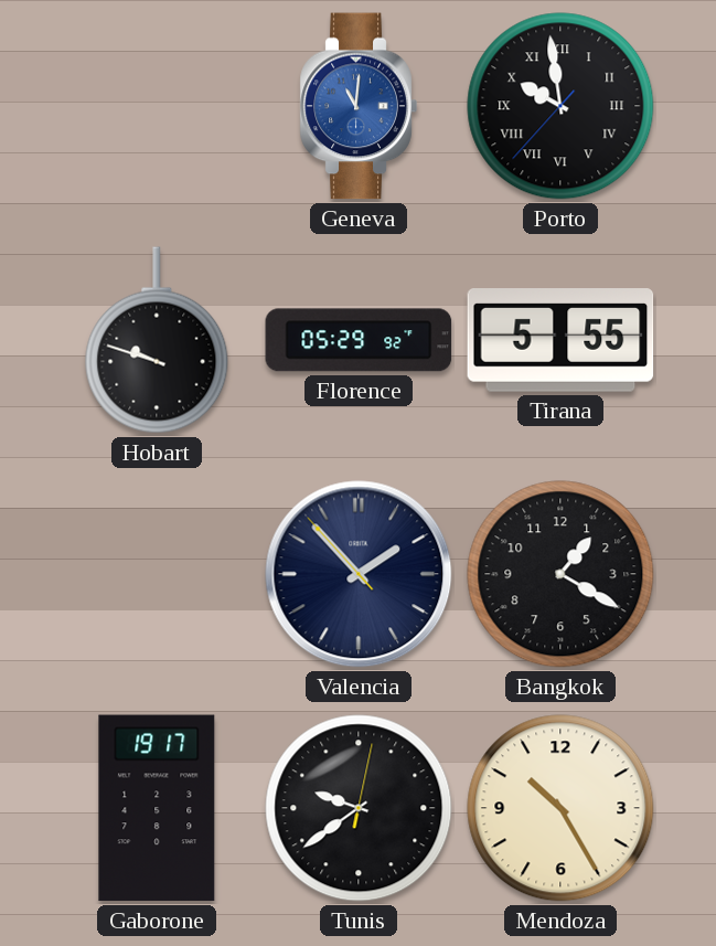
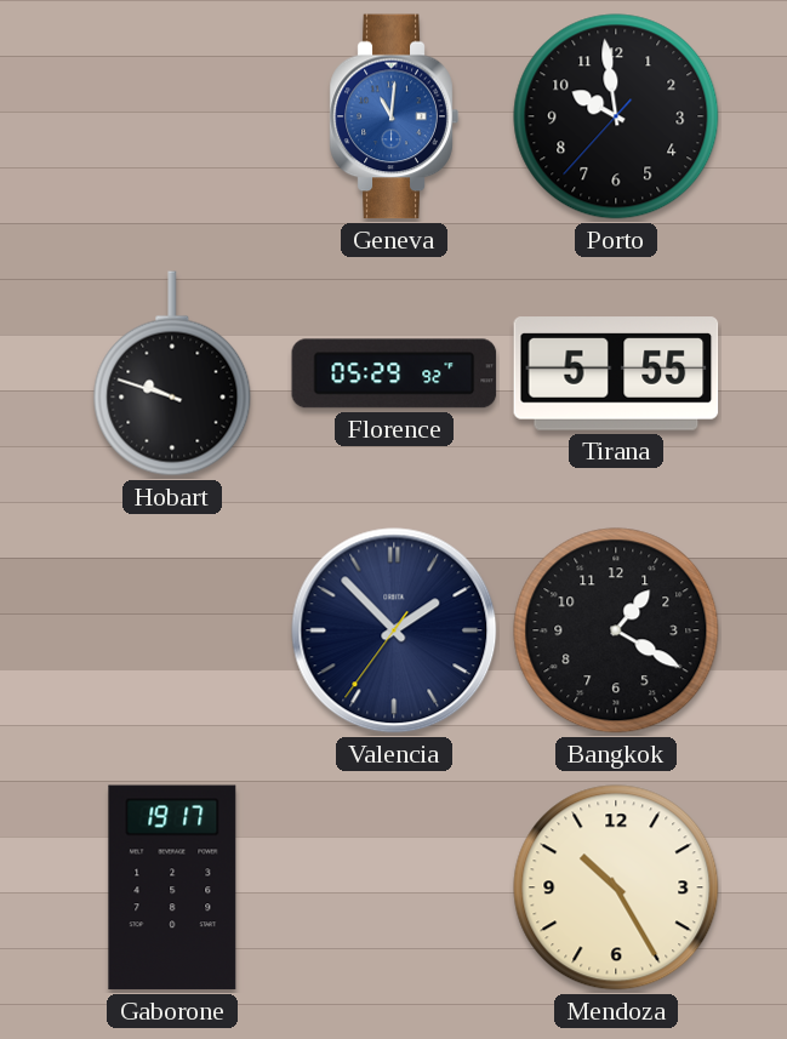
Porto numerals: Roman -> Arabic
Valencia: 1:52:53 -> 1:52:36
Tunis: 9:39 -> none
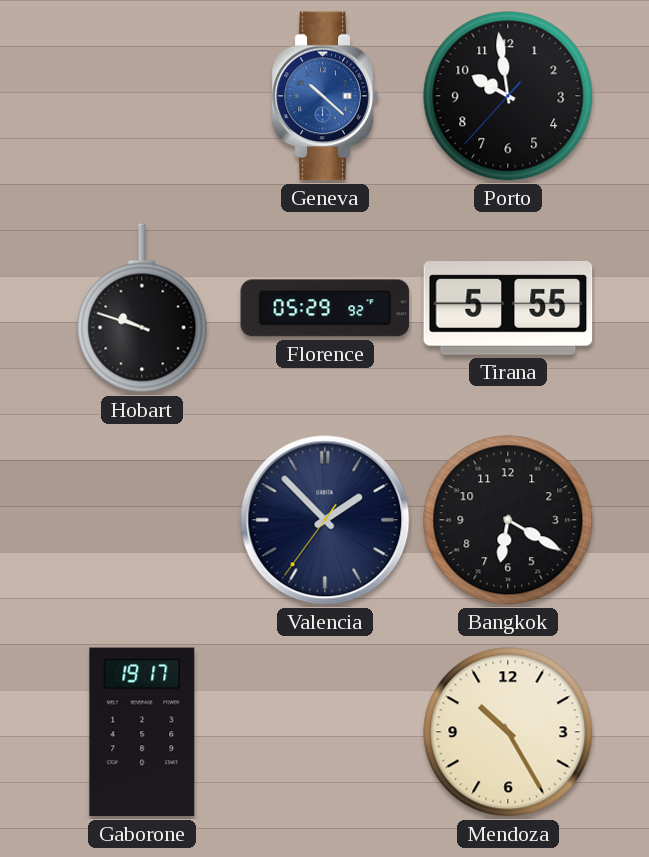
Geneva: 11:01 -> 10:22
Bangkok: 1:20 -> 6:20
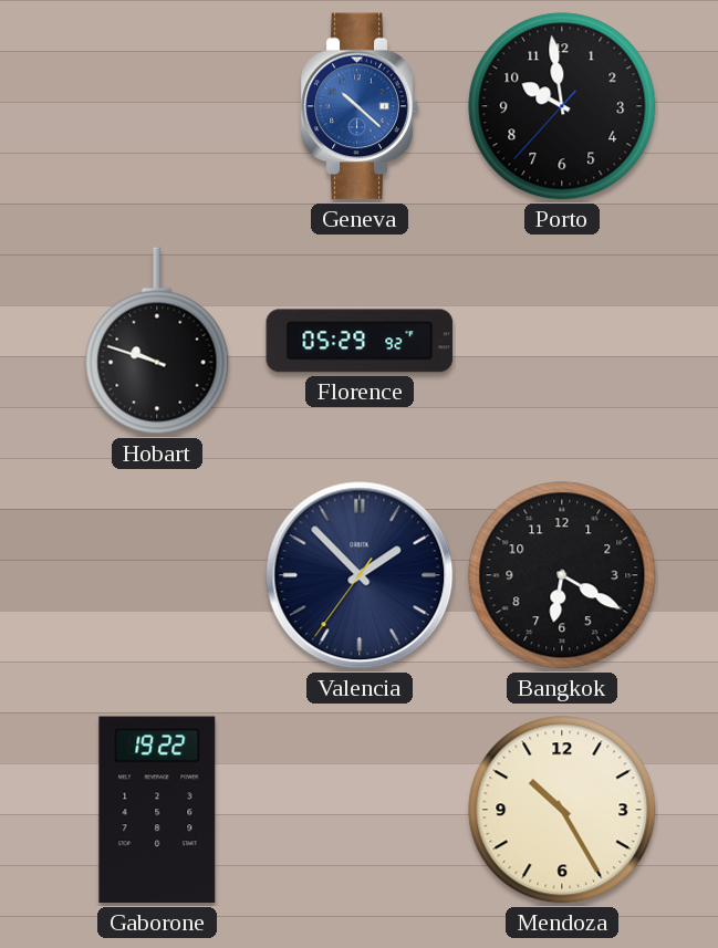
Tirana: 5:55 -> none
Gaborone: 19:17 -> 19:22
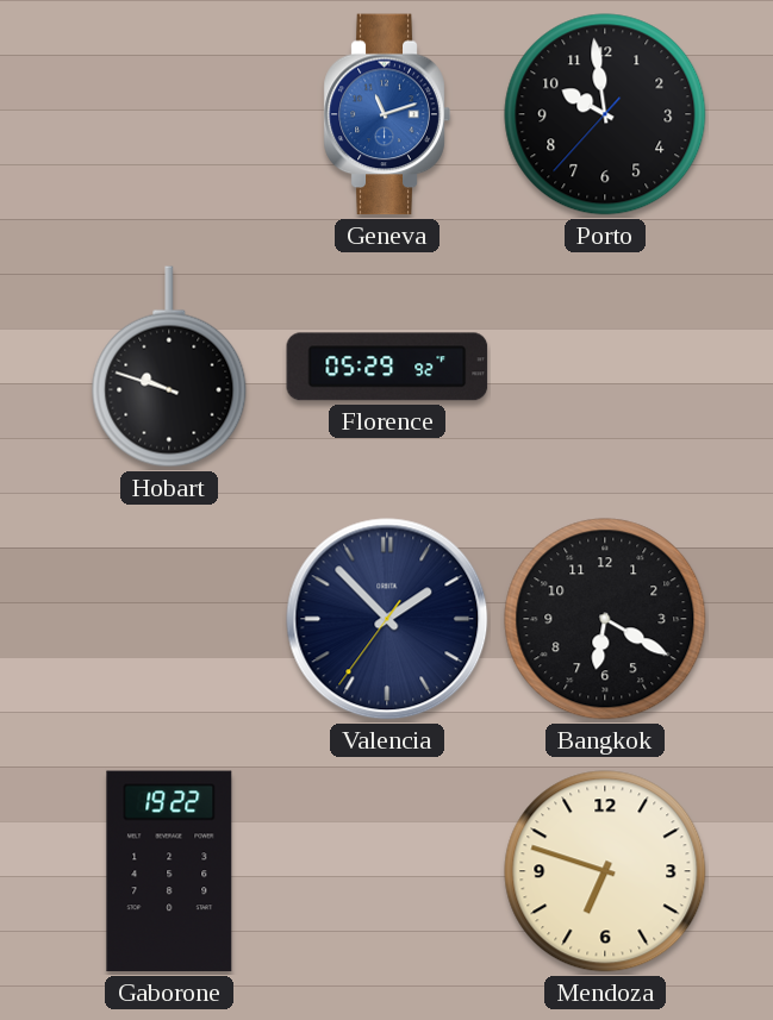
Geneva: 10:22 -> 11:12
Mendoza: 10:25 -> 6:48
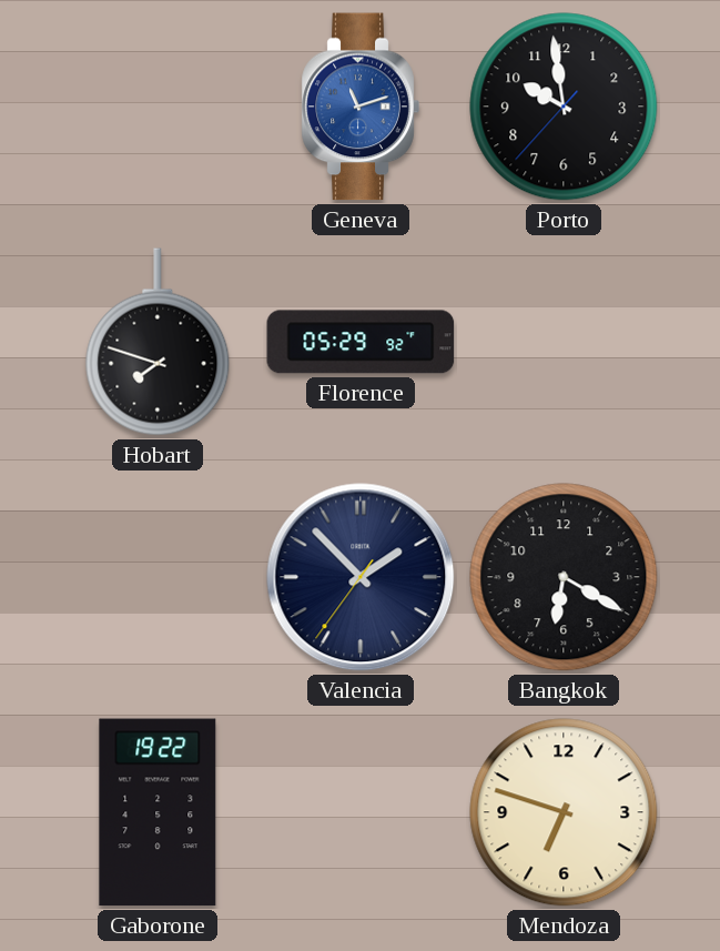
Hobart: 9:48 -> 7:48
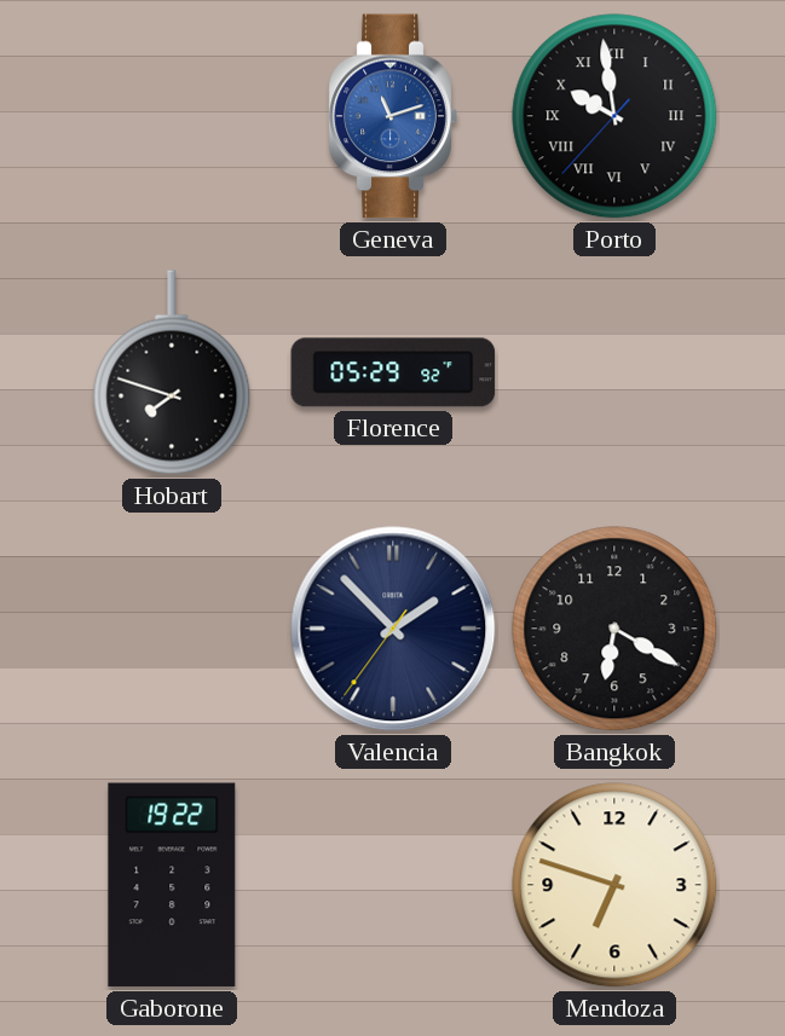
Porto numerals: Arabic -> Roman
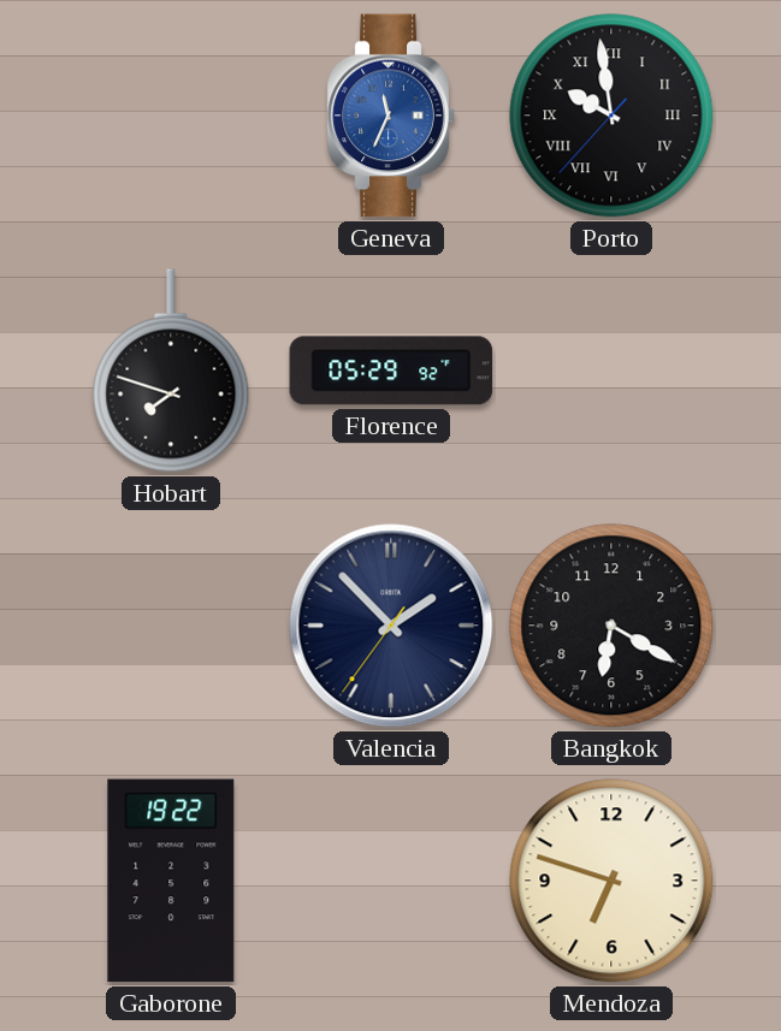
Geneva: 11:12 -> 11:34
